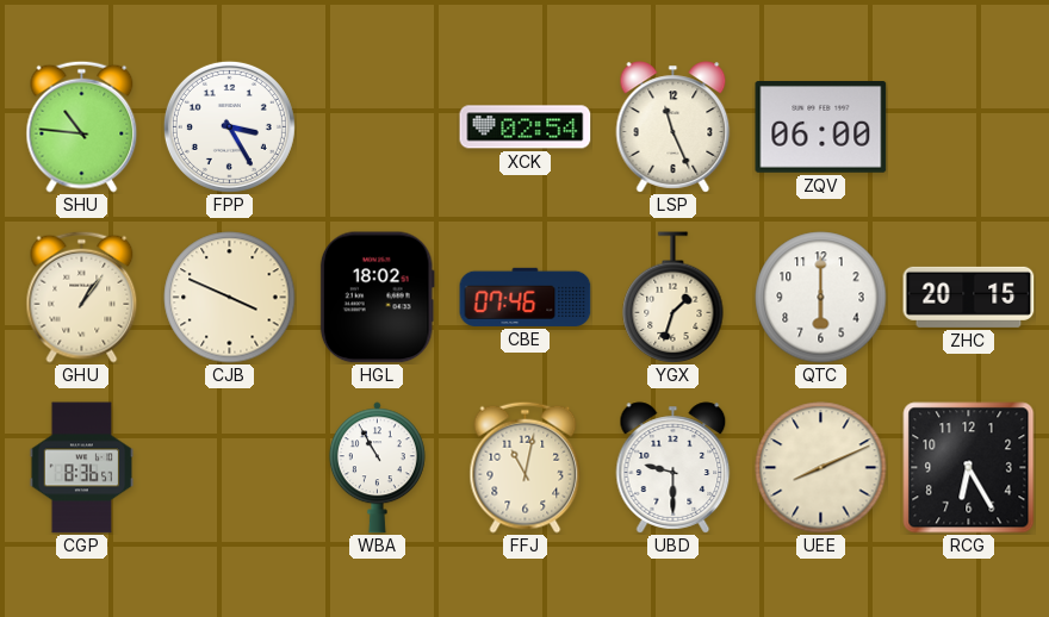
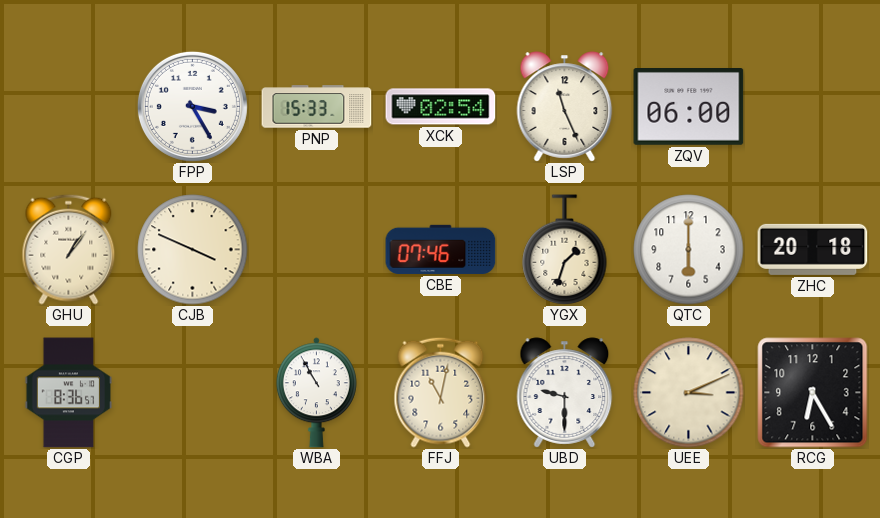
SHU: 10:46 -> none
PNP: none -> 15:33
HGL: 18:02 -> none
ZHC: 20:15 -> 20:18
UEE: 8:11 -> 3:11
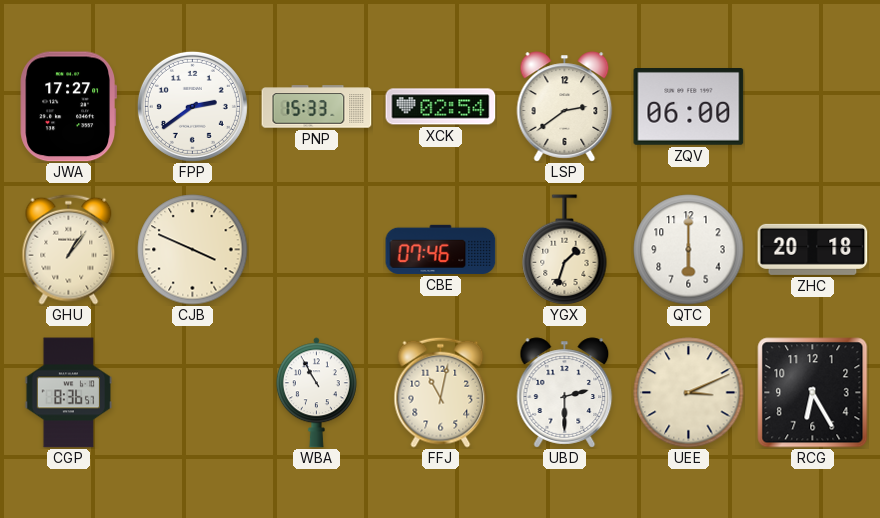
JWA: none -> 17:27
FPP: 3:25 -> 2:39
LSP: 11:26 -> 2:39
UBD: 9:30 -> 2:30
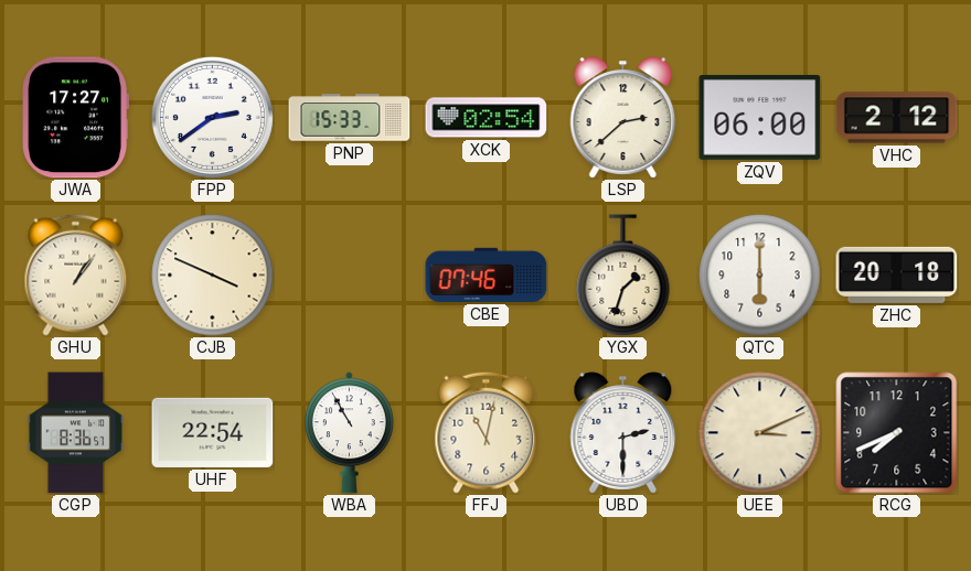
LSP: 2:39 -> 2:38
VHC: none -> 2:12
UHF: none -> 22:54
RCG: 6:25 -> 7:41
